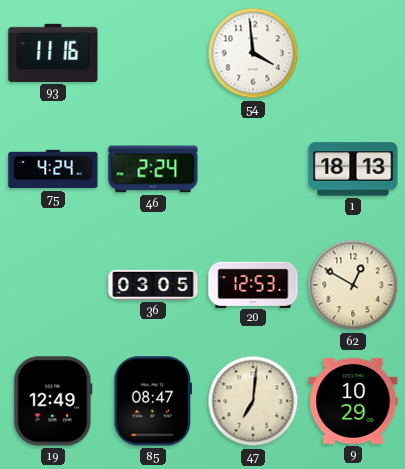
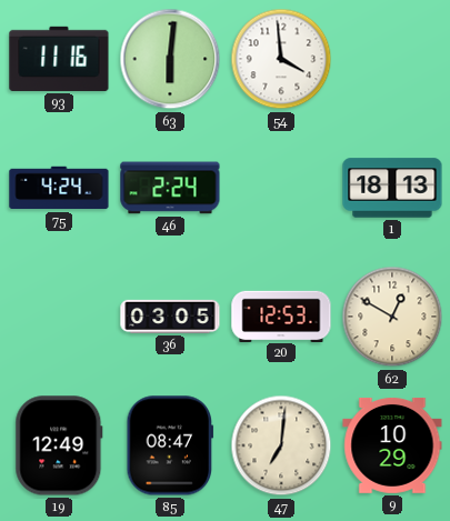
63: none -> 6:01
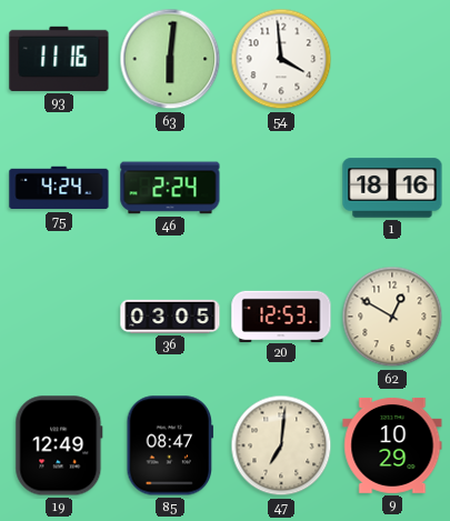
1: 18:13 -> 18:16
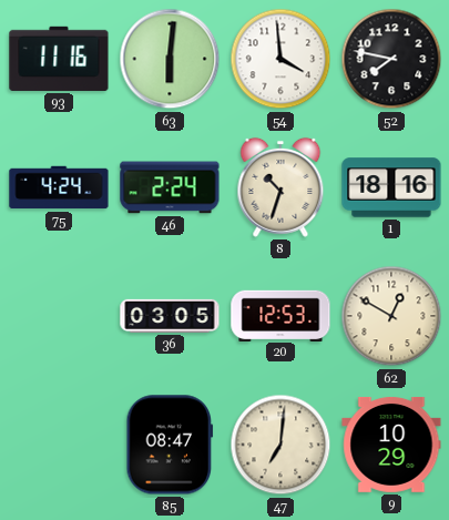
52: none -> 7:47
8: none -> 10:33
19: 12:49 -> none
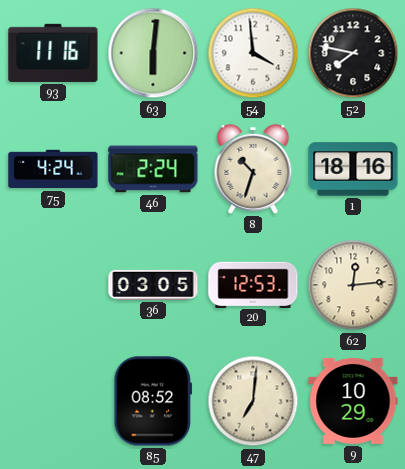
62: 12:50 -> 12:14
85: 08:47 -> 08:52
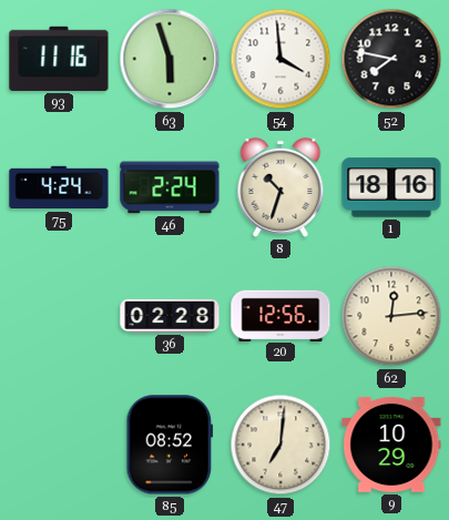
63: 6:01 -> 5:57
36: 03:05 -> 02:28
20: 12:53 -> 12:56
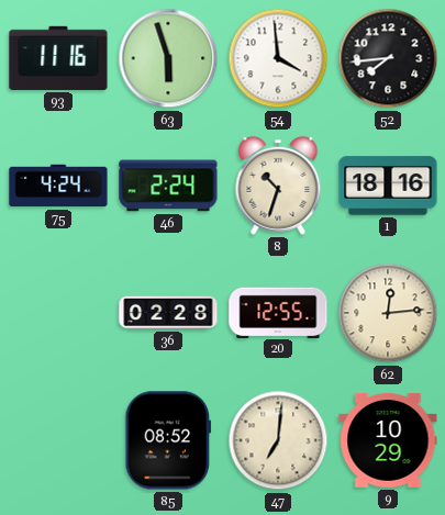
52: 7:47 -> 7:44
20: 12:56 -> 12:55
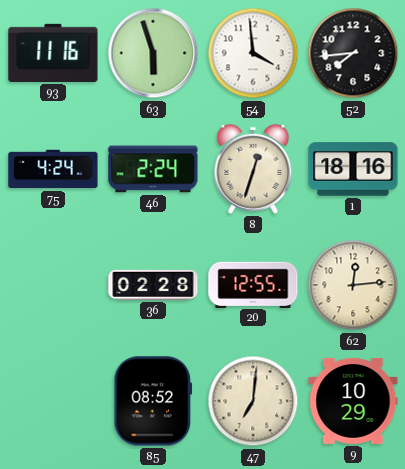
8: 10:33 -> 12:33
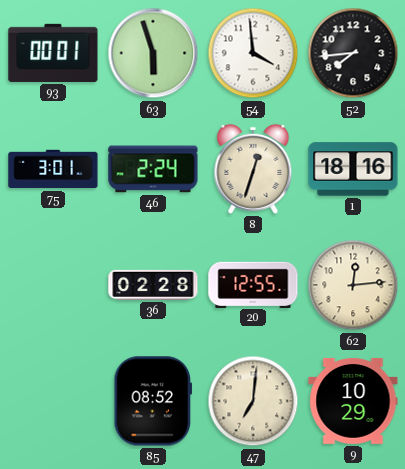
93: 11:16 -> 00:01
75: 4:24 -> 3:01
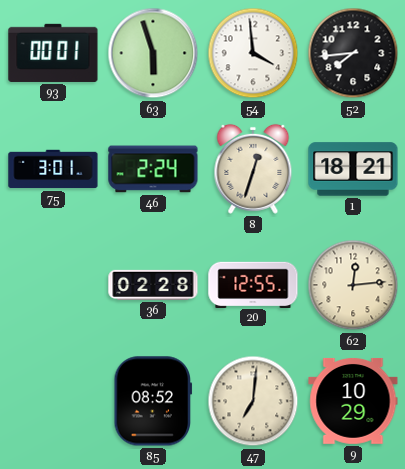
1: 18:16 -> 18:21
